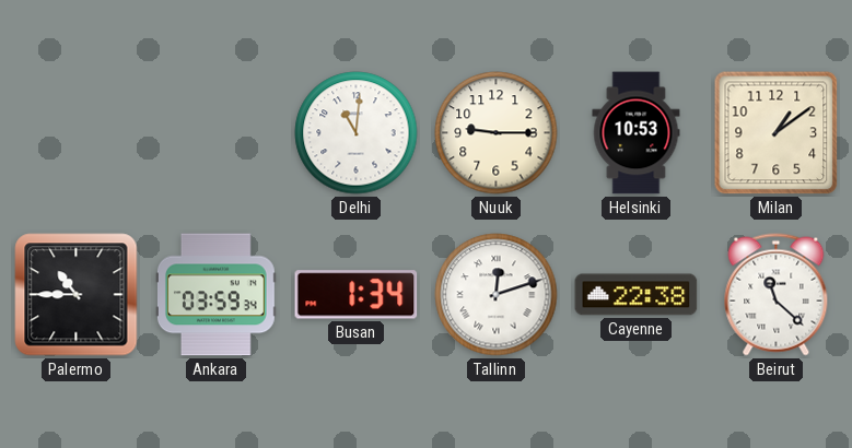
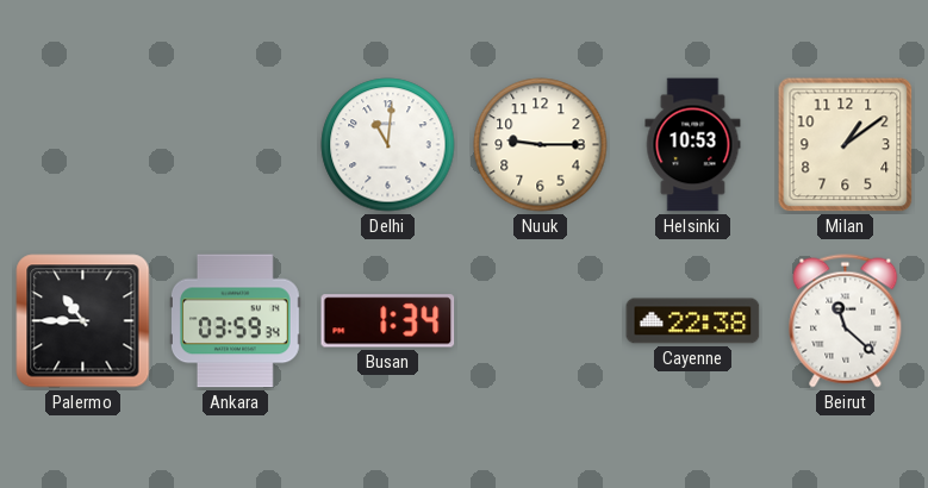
Tallinn: 12:12 -> none
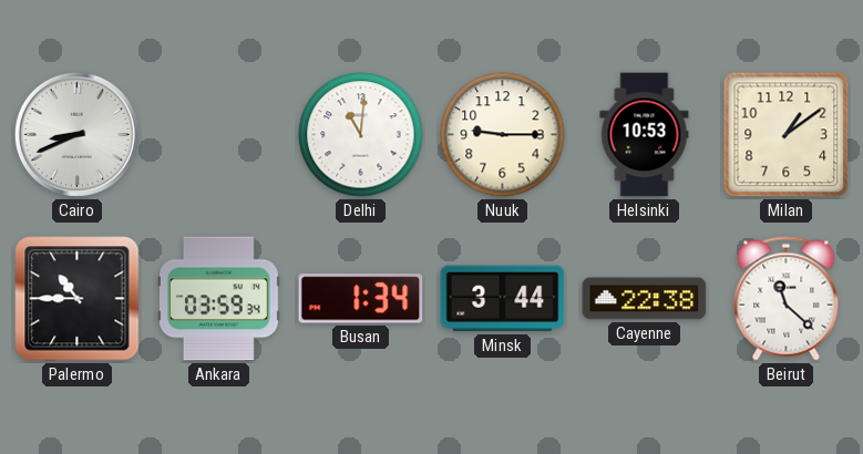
Cairo: none -> 8:41
Minsk: none -> 3:44
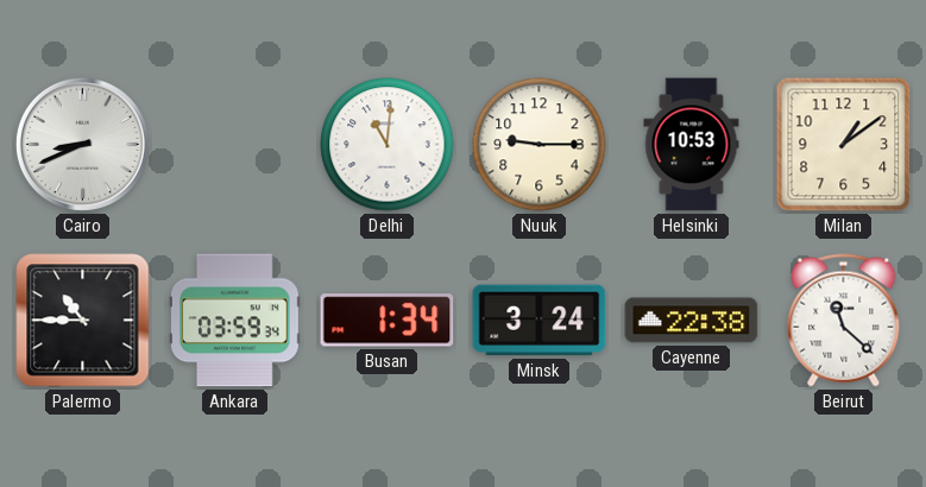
Minsk: 3:44 -> 3:24
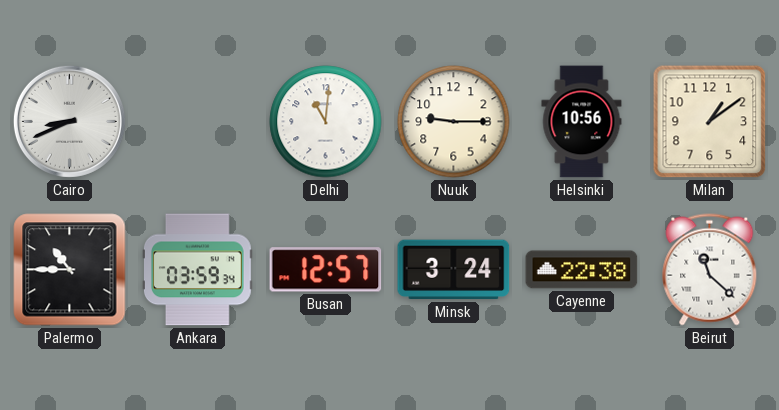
Helsinki: 10:53 -> 10:56
Busan: 1:34 -> 12:57
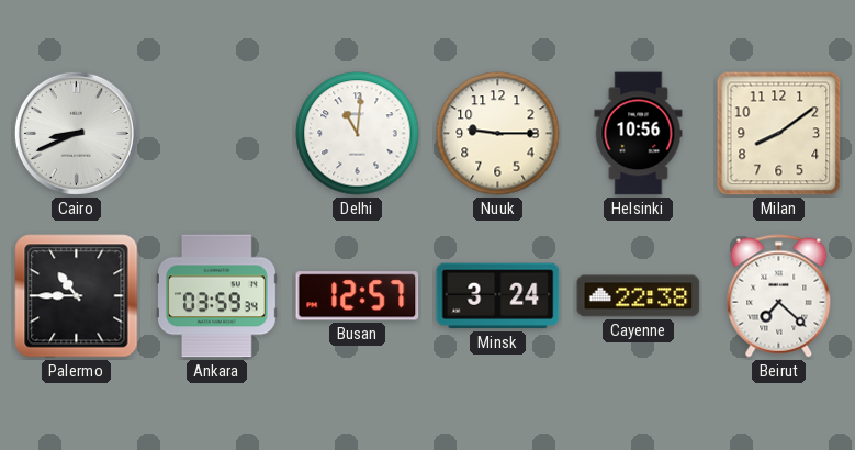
Milan: 1:09 -> 8:09
Beirut: 11:22 -> 7:22
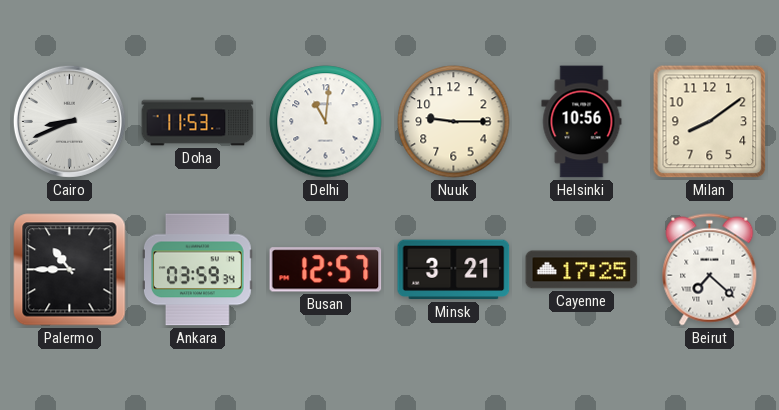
Doha: none -> 11:53
Minsk: 3:24 -> 3:21
Cayenne: 22:38 -> 17:25
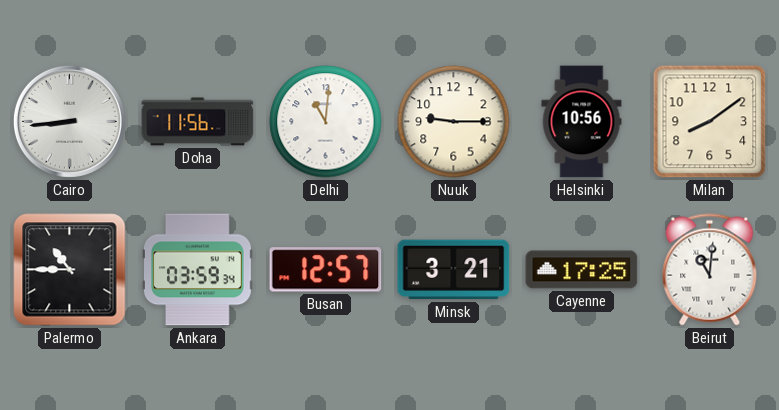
Cairo: 8:41 -> 8:44
Doha: 11:53 -> 11:56
Beirut: 7:22 -> 11:01
